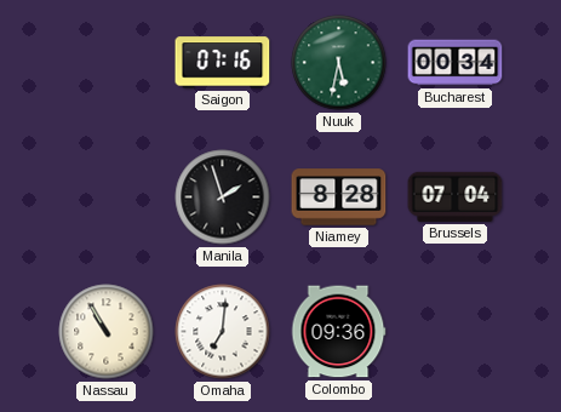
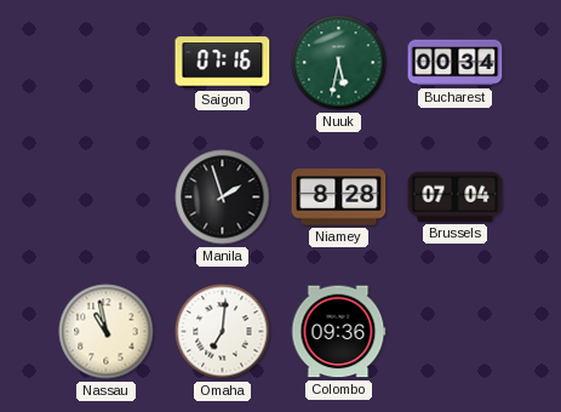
Nassau: 10:55 -> 10:58
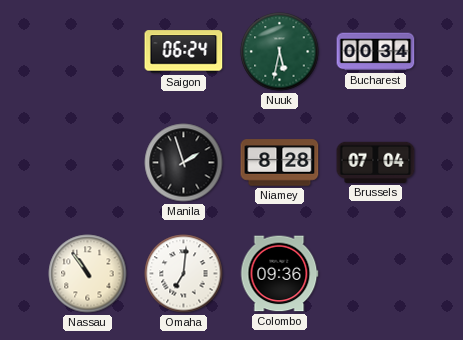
Saigon: 07:16 -> 06:24
Nassau: 10:58 -> 10:54
